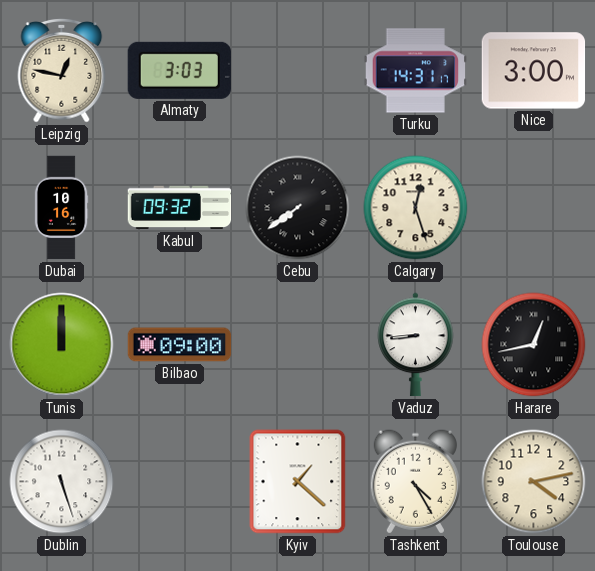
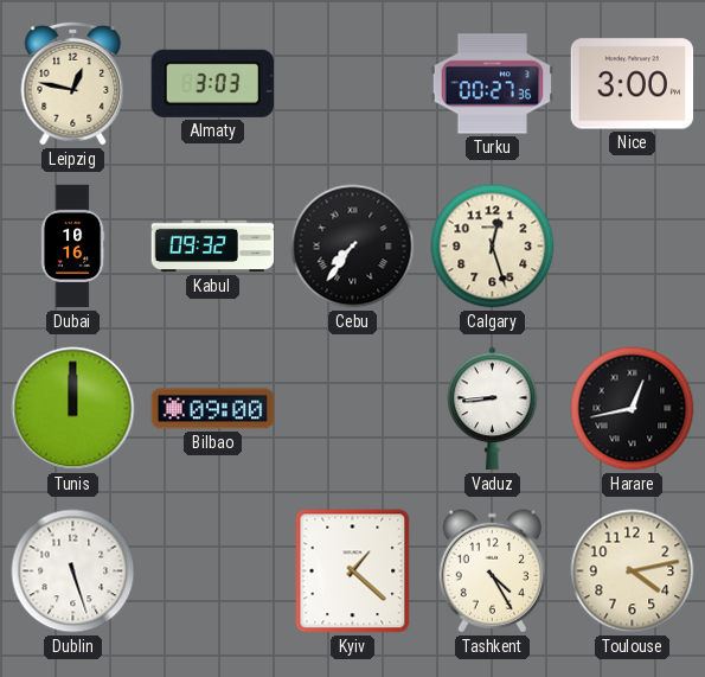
Turku: 14:31 -> 00:27
Cebu: 7:39 -> 7:36
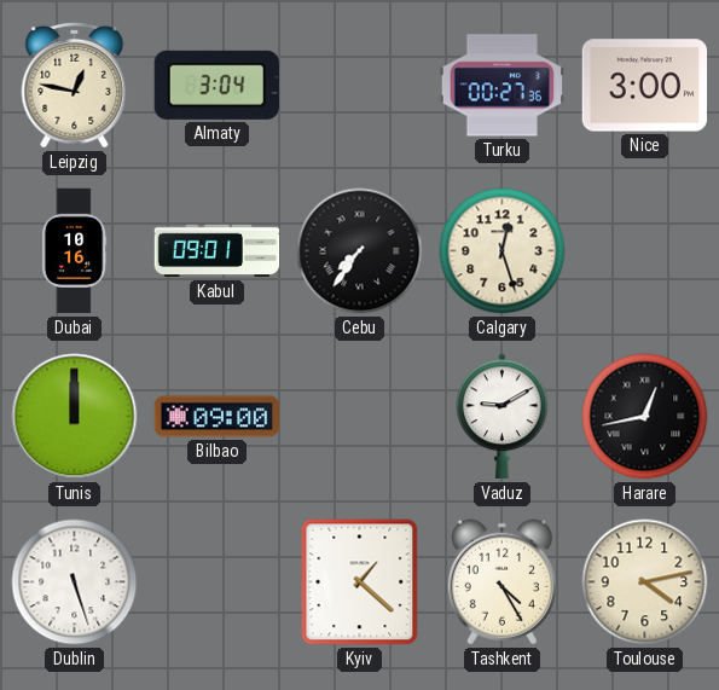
Almaty: 3:03 -> 3:04
Kabul: 09:32 -> 09:01
Vaduz: 8:44 -> 9:10
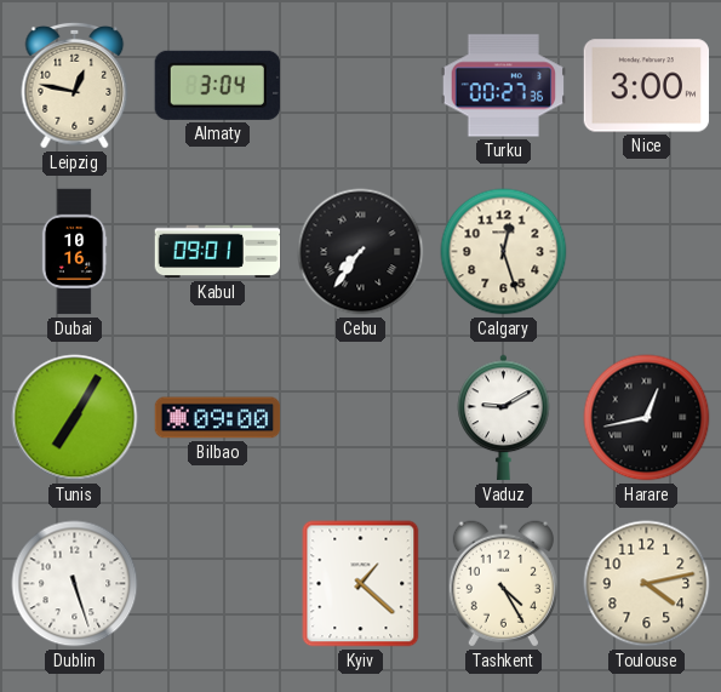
Tunis: 12:00 -> 7:05
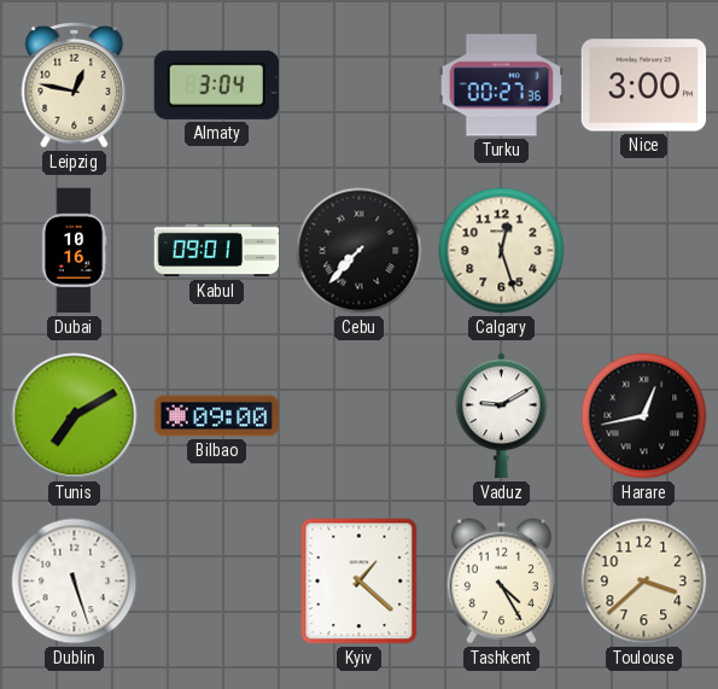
Cebu: 7:36 -> 7:37
Tunis: 7:05 -> 7:10
Toulouse: 4:13 -> 3:38
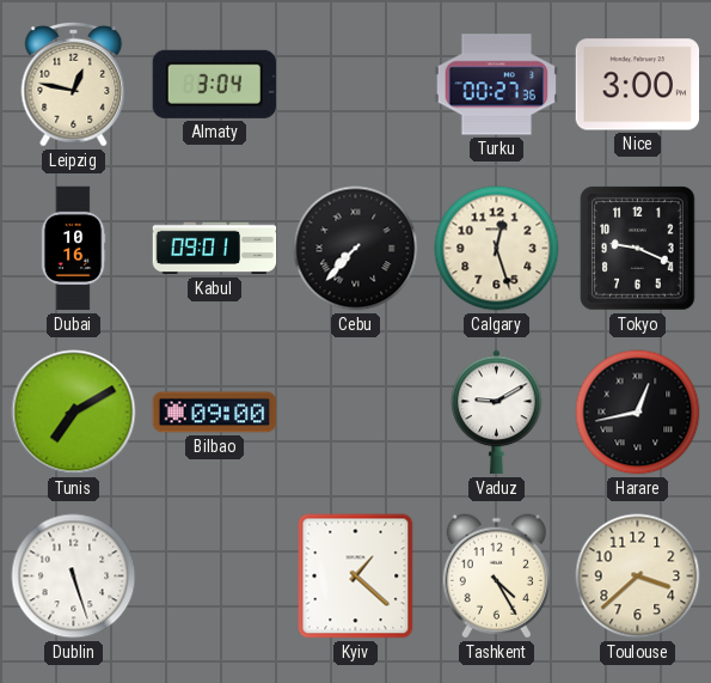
Tokyo: none -> 9:19
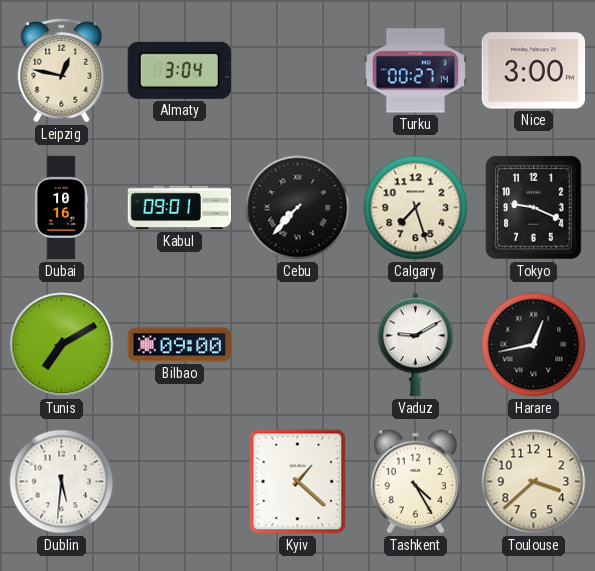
Turku: 00:27:36 -> 00:27:14
Calgary: 12:27 -> 7:27
Dublin: 5:27 -> 5:31
